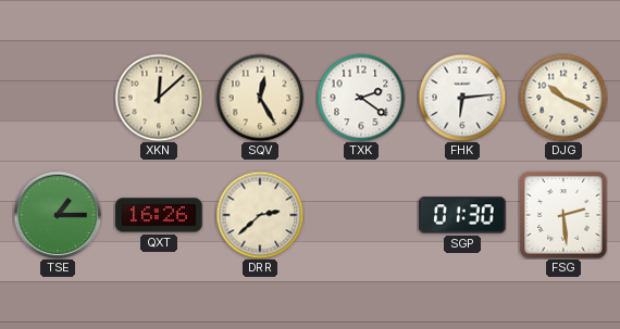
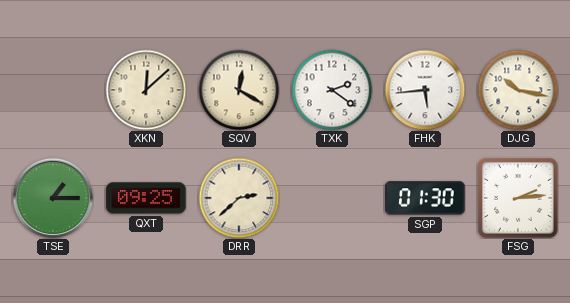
SQV: 12:25 -> 12:20
FHK: 6:14 -> 5:44
DJG: 10:19 -> 10:17
QXT: 16:26 -> 09:25
FSG: 2:29 -> 2:14
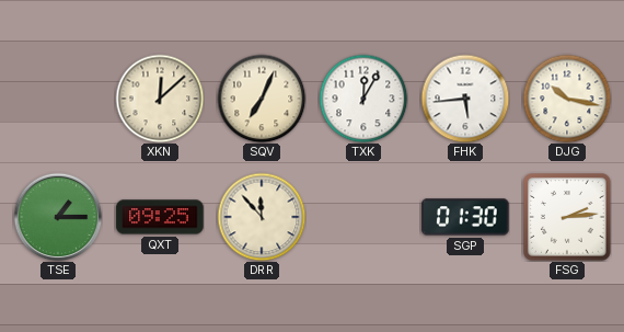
SQV: 12:20 -> 7:04
TXK: 2:21 -> 12:05
DRR: 2:38 -> 11:53
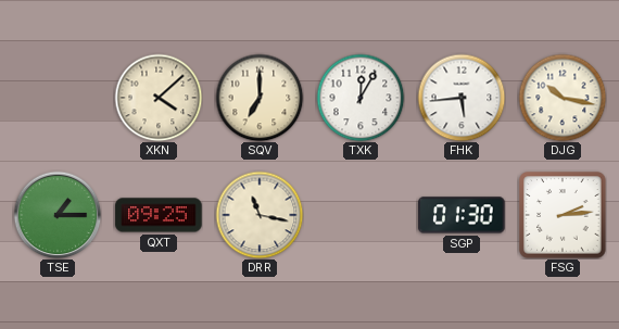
XKN: 12:08 -> 4:08
SQV: 7:04 -> 7:00
DRR: 11:53 -> 11:17
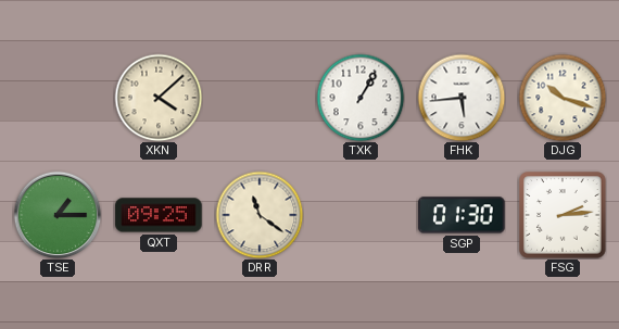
SQV: 7:00 -> none
TXK: 12:05 -> 1:05
DJG: 10:17 -> 10:18
DRR: 11:17 -> 11:21
